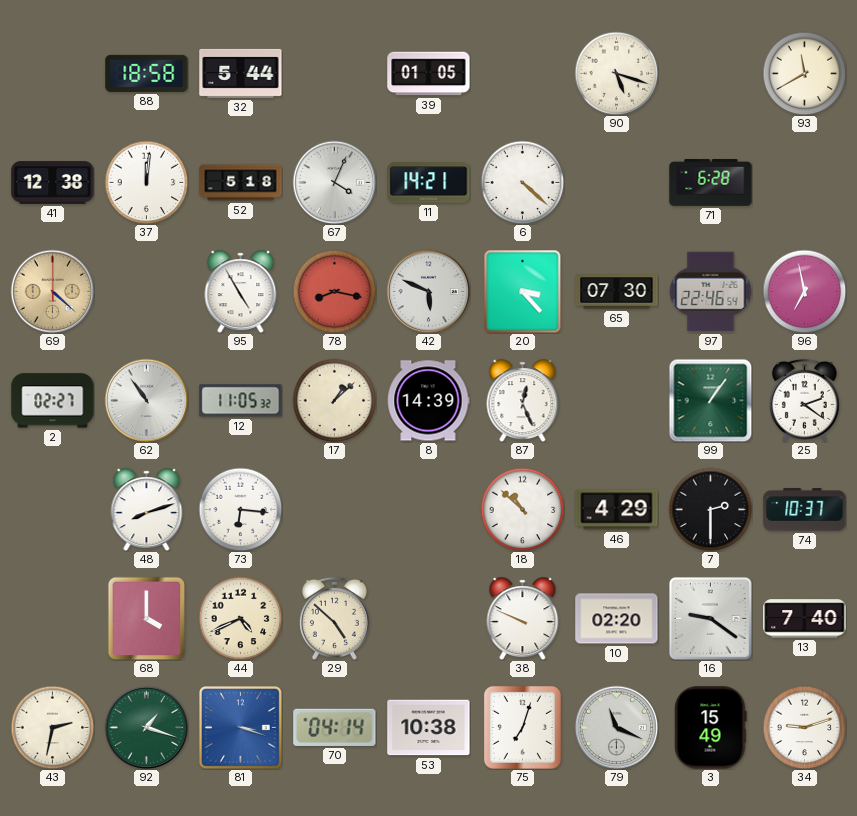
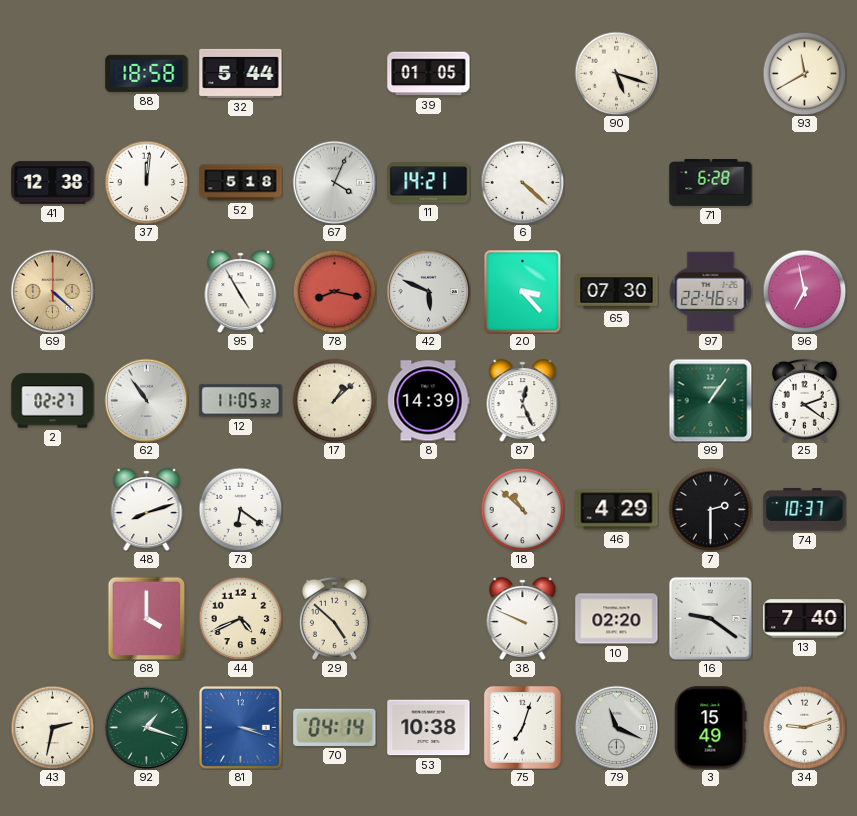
73: 6:16 -> 6:21
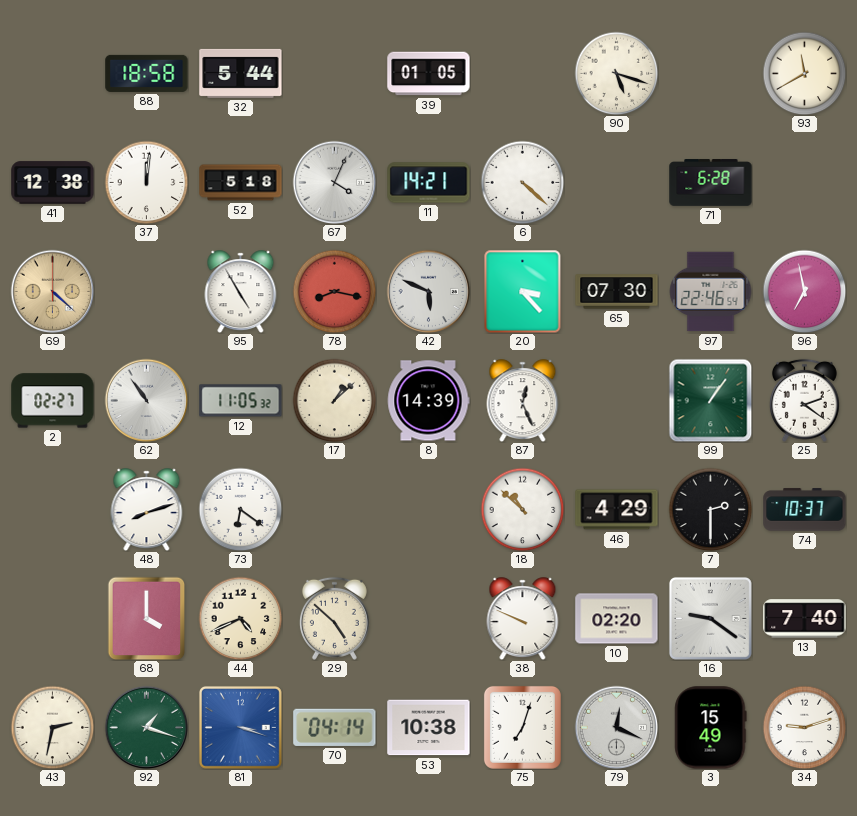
79: 11:19 -> 12:19
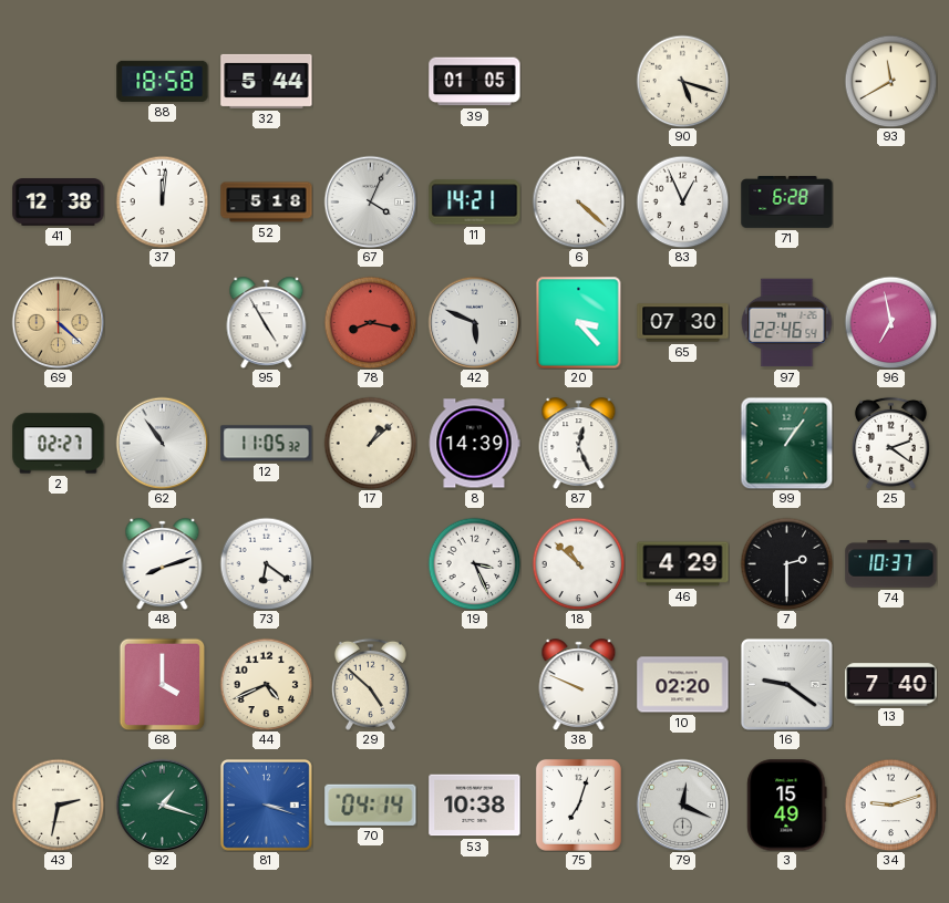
83: none -> 12:56
19: none -> 3:26
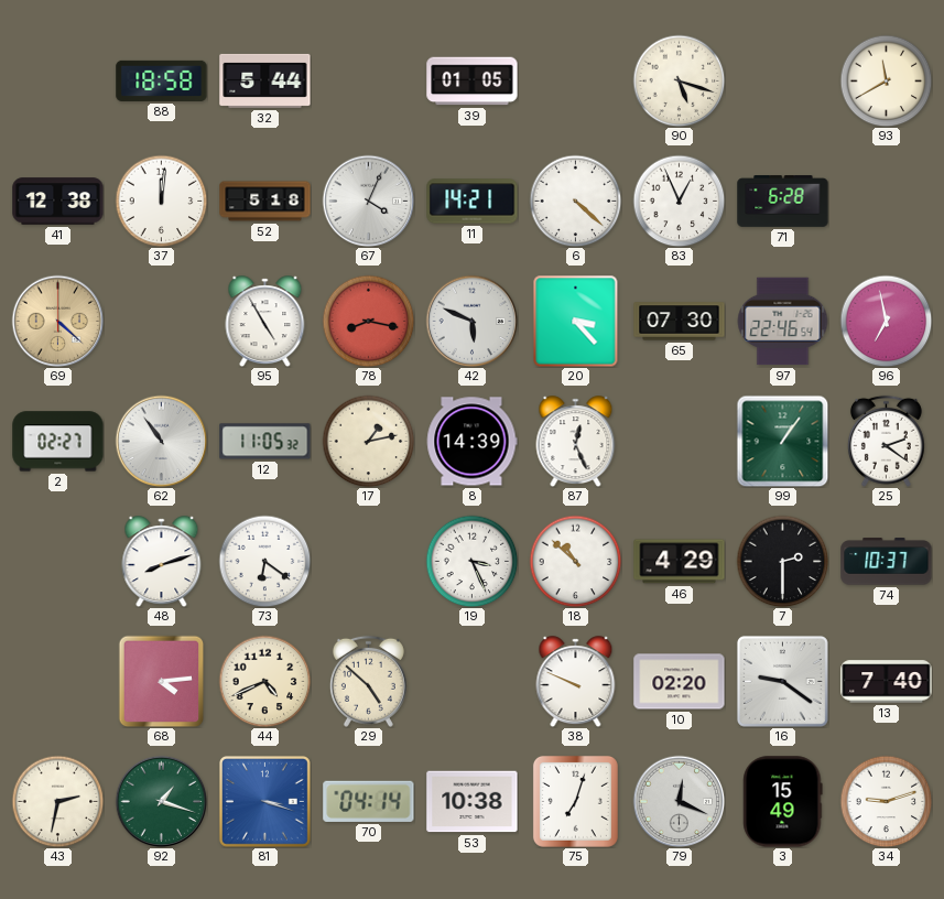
17: 1:08 -> 1:13
68: 4:00 -> 4:14
